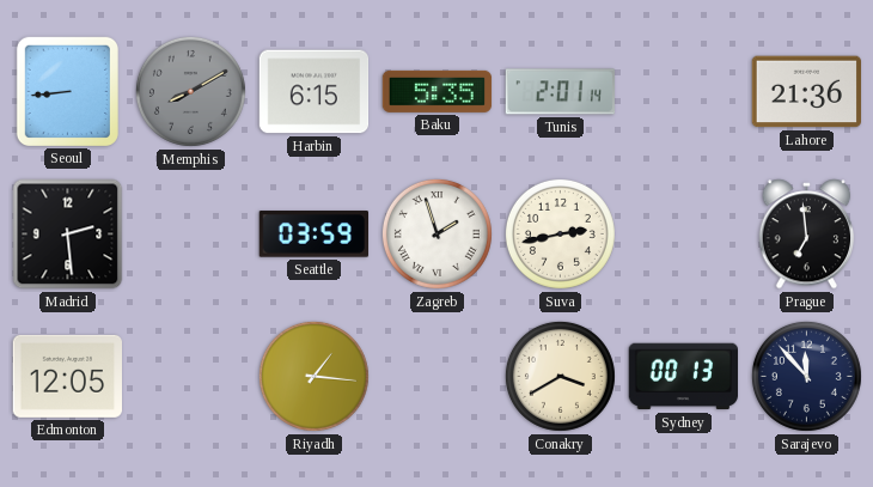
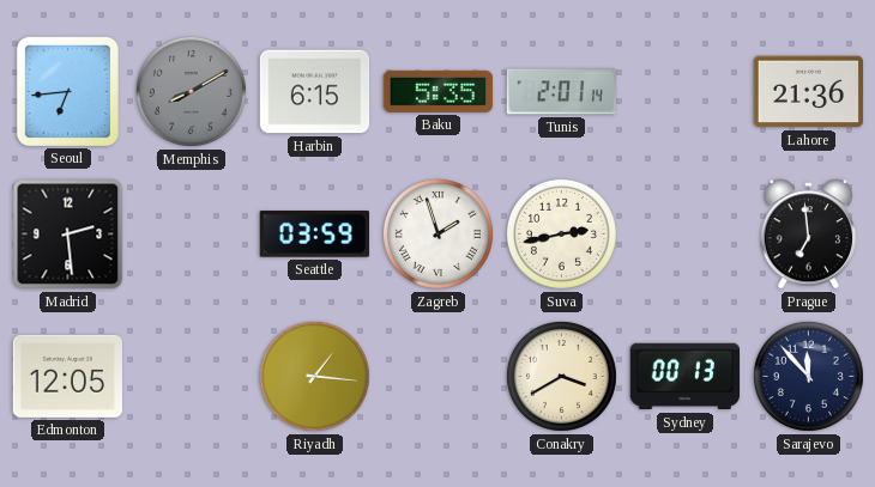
Seoul: 8:44 -> 6:44
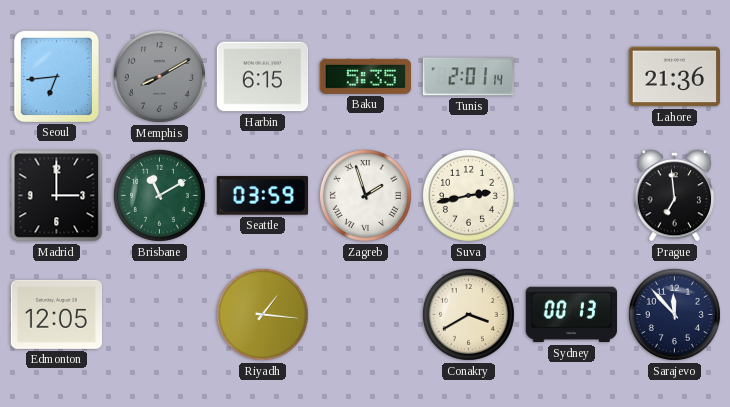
Madrid: 2:29 -> 3:00
Brisbane: none -> 11:10
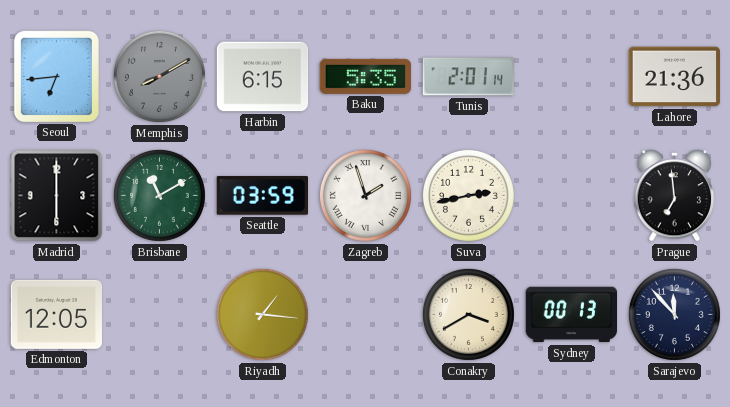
Madrid: 3:00 -> 6:00
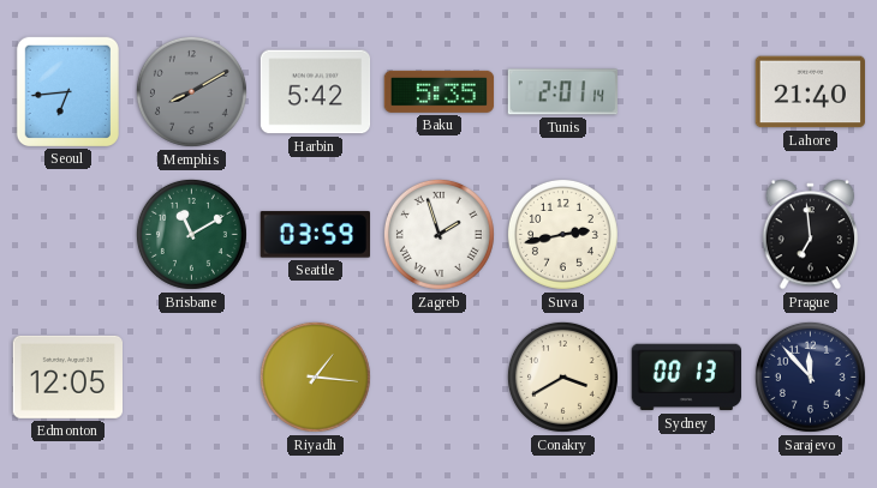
Harbin: 6:15 -> 5:42
Lahore: 21:36 -> 21:40
Madrid: 6:00 -> none
